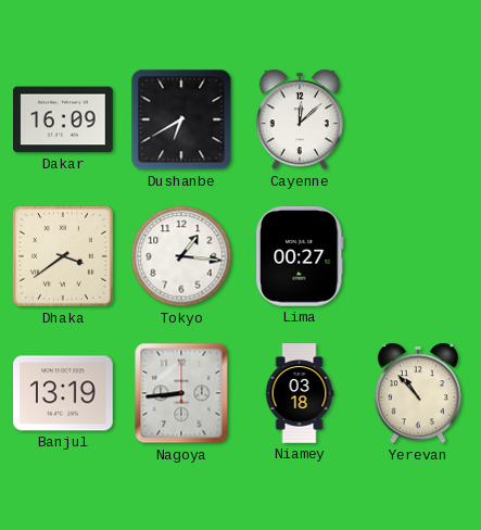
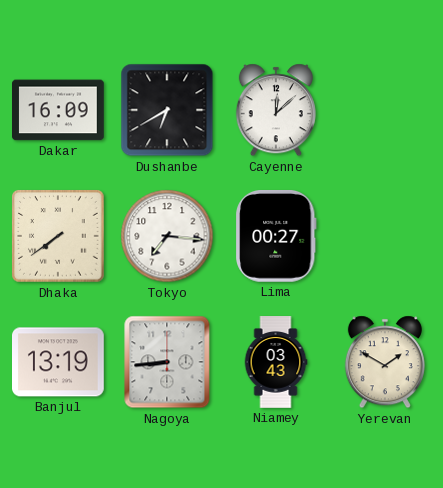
Dhaka: 3:39 -> 7:39
Tokyo: 1:16 -> 7:16
Niamey: 03:18 -> 03:43
Yerevan: 10:53 -> 1:50
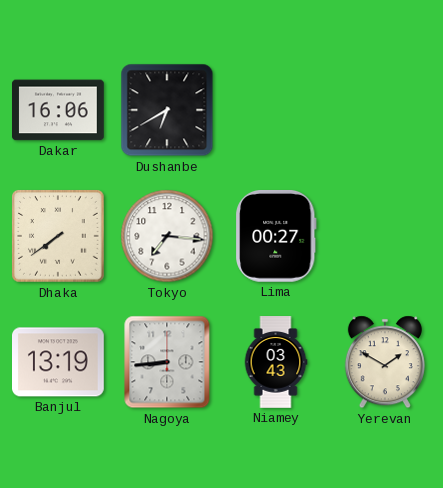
Dakar: 16:09 -> 16:06
Cayenne: 12:08 -> none
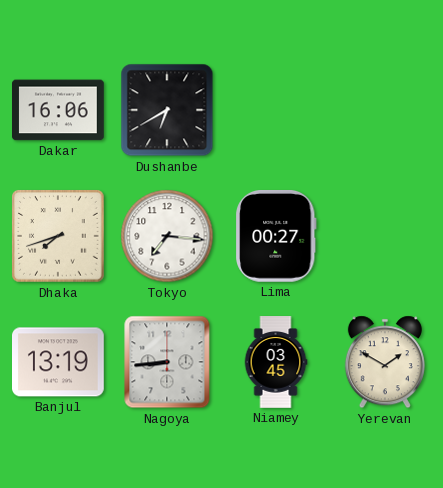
Dhaka: 7:39 -> 7:42
Niamey: 03:43 -> 03:45
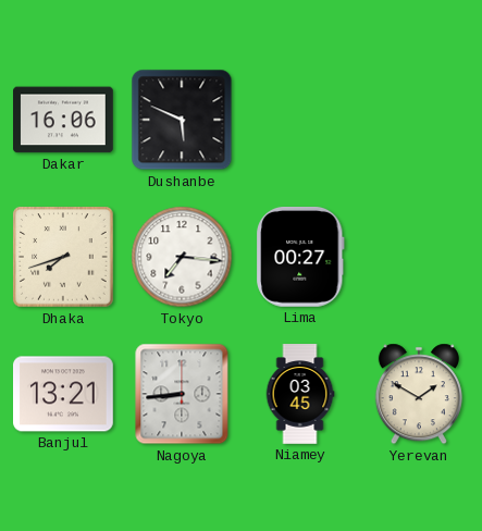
Dushanbe: 6:40 -> 5:49
Banjul: 13:19 -> 13:21
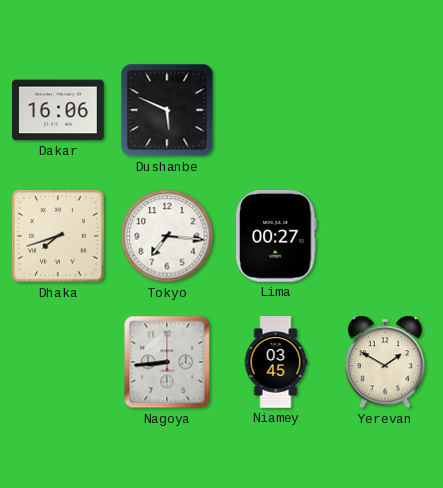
Banjul: 13:21 -> none
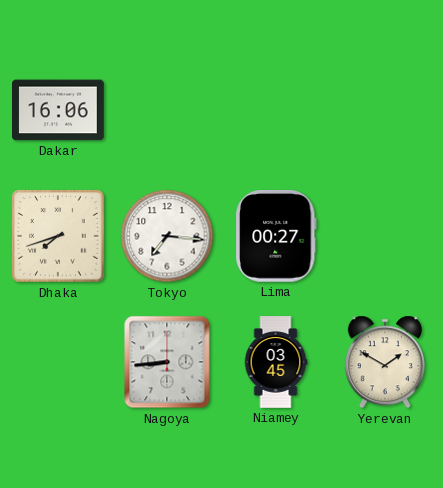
Dushanbe: 5:49 -> none
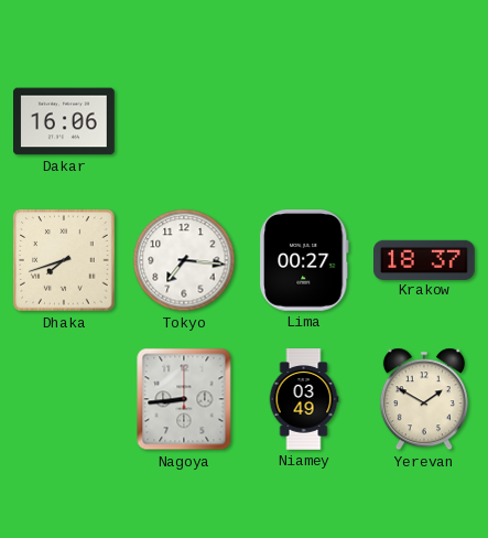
Krakow: none -> 18:37
Niamey: 03:45 -> 03:49
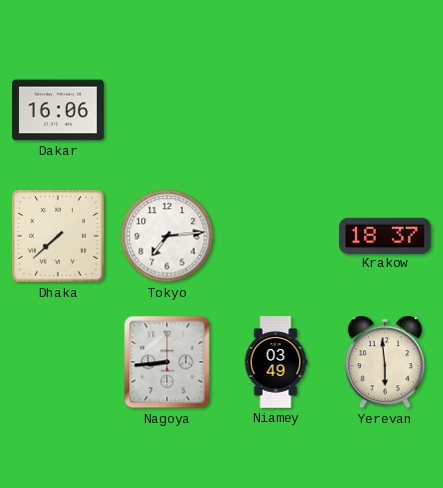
Dhaka: 7:42 -> 7:38
Tokyo: 7:16 -> 7:14
Lima: 00:27 -> none
Yerevan: 1:50 -> 5:59
